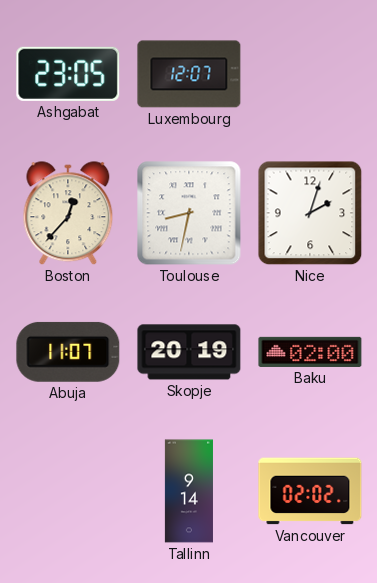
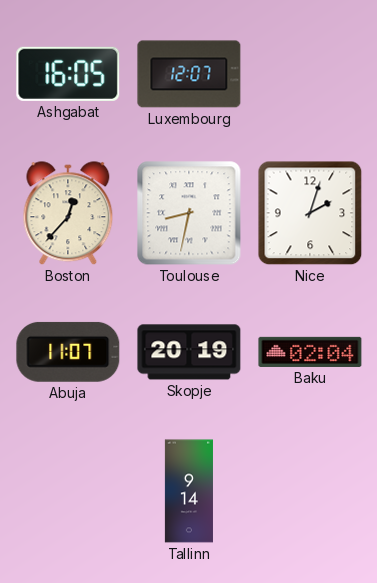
Ashgabat: 23:05 -> 16:05
Baku: 02:00 -> 02:04
Vancouver: 02:02 -> none
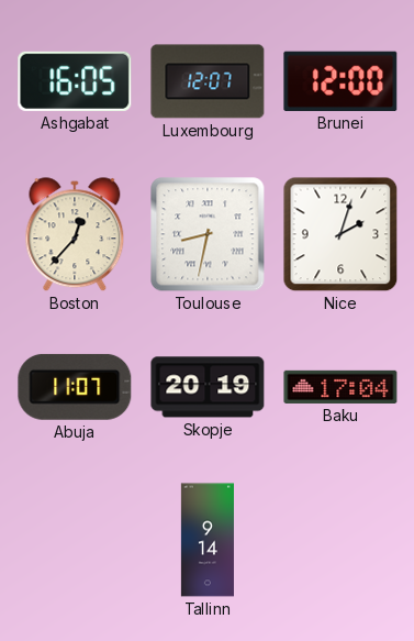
Brunei: none -> 12:00
Baku: 02:04 -> 17:04
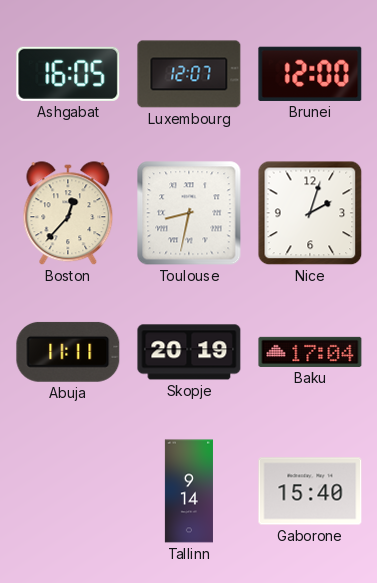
Abuja: 11:07 -> 11:11
Gaborone: none -> 15:40
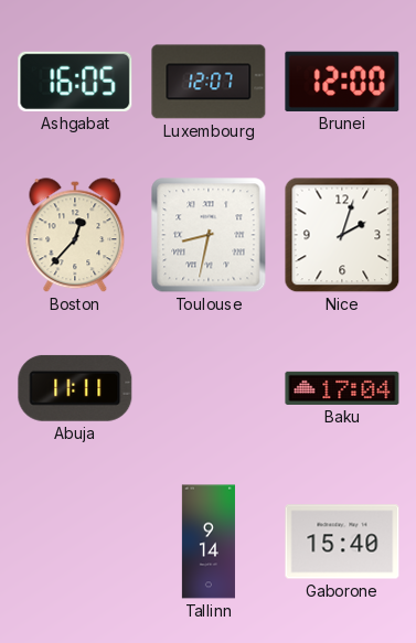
Skopje: 20:19 -> none
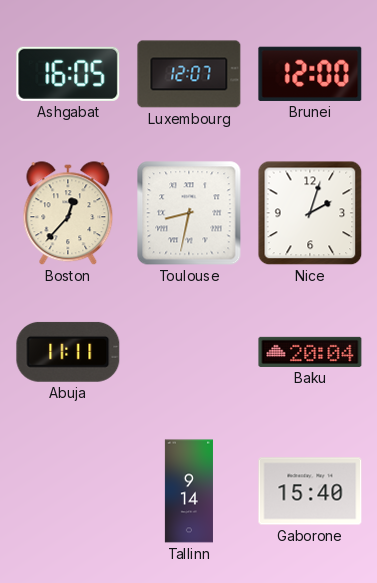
Baku: 17:04 -> 20:04
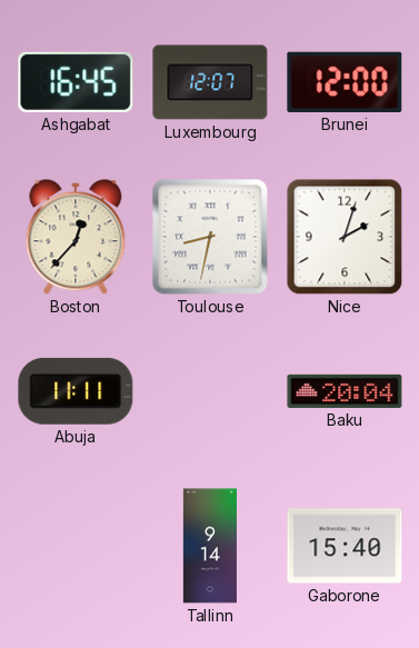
Ashgabat: 16:05 -> 16:45
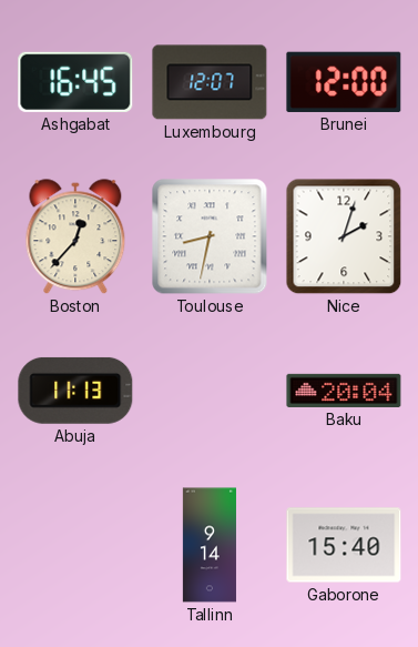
Abuja: 11:11 -> 11:13
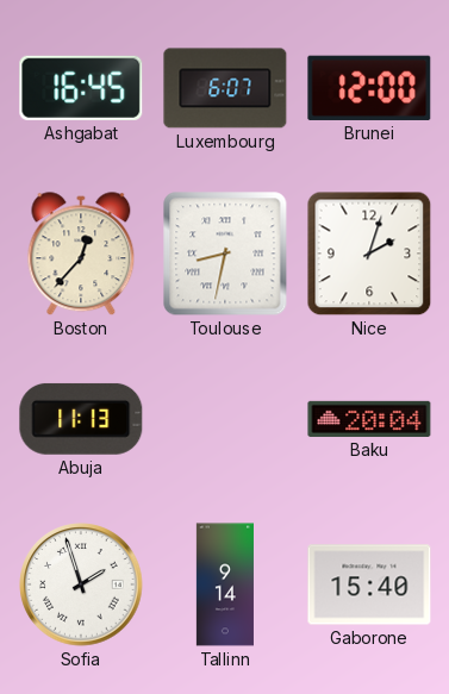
Luxembourg: 12:07 -> 6:07
Sofia: none -> 1:57
